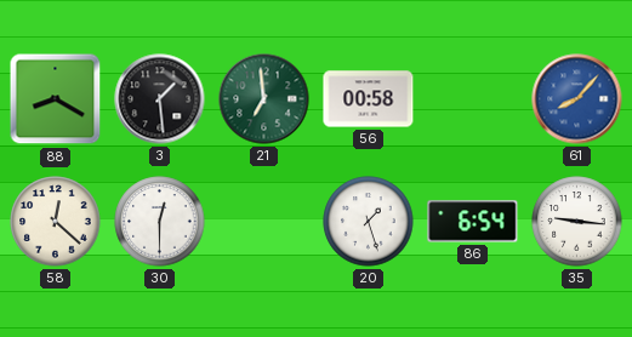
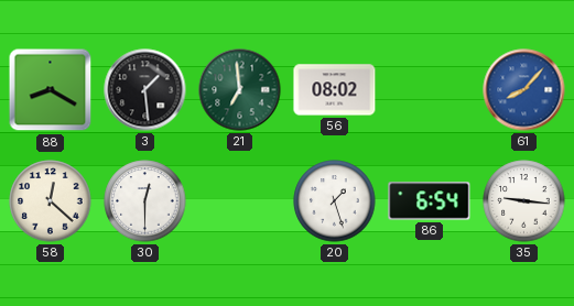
56: 00:58 -> 08:02
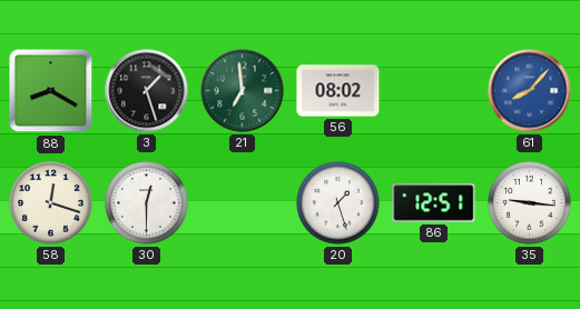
3: 1:29 -> 1:27
58: 12:22 -> 12:18
86: 6:54 -> 12:51
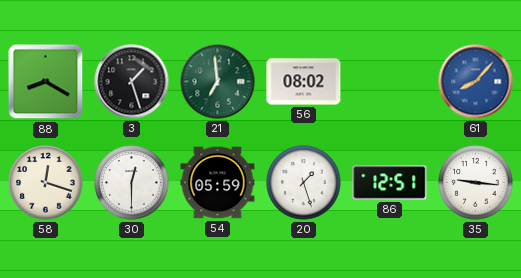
54: none -> 05:59
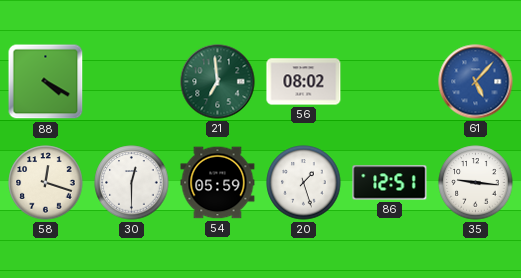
88: 8:20 -> 4:20
3: 1:27 -> none
61: 8:07 -> 5:07
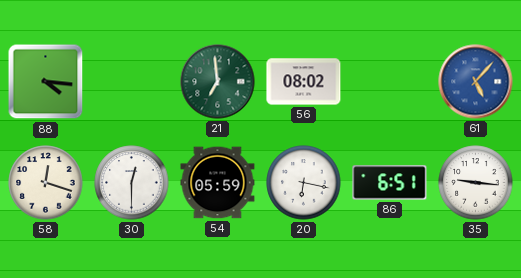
88: 4:20 -> 4:16
20: 1:27 -> 6:17
86: 12:51 -> 6:51
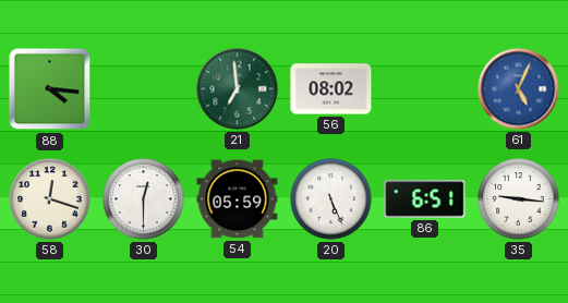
61: 5:07 -> 5:04
20: 6:17 -> 5:26
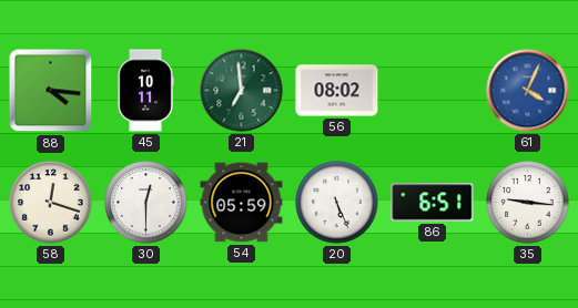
45: none -> 10:11
61: 5:04 -> 4:04
